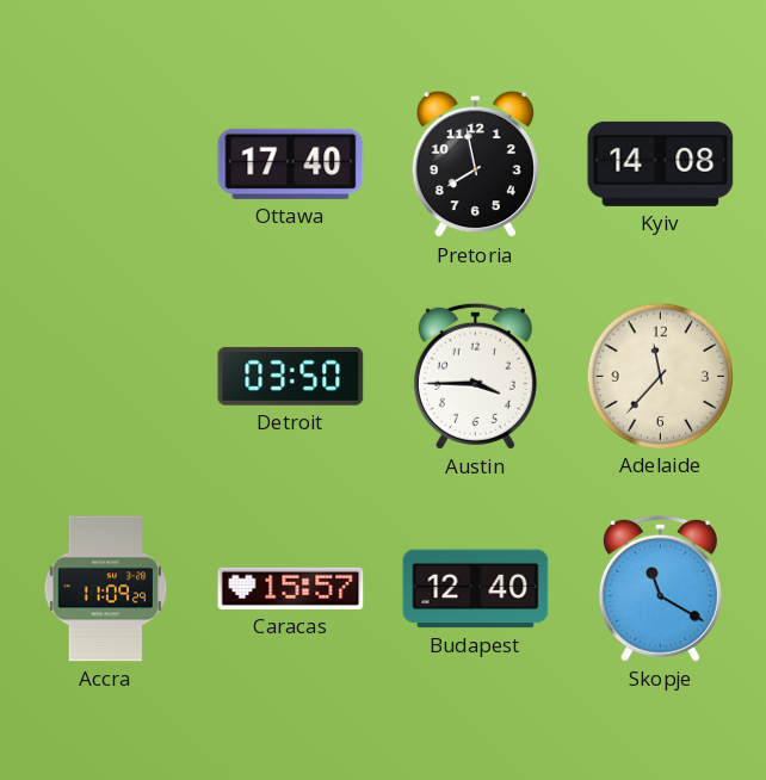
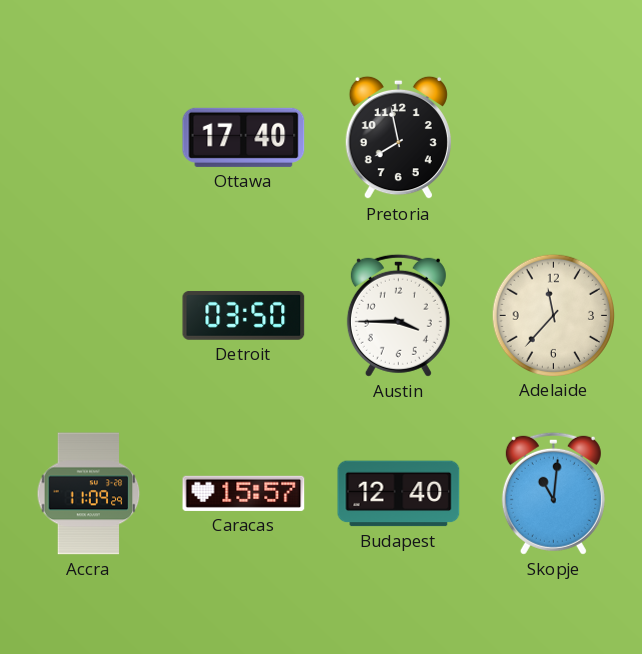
Kyiv: 14:08 -> none
Skopje: 11:20 -> 11:01
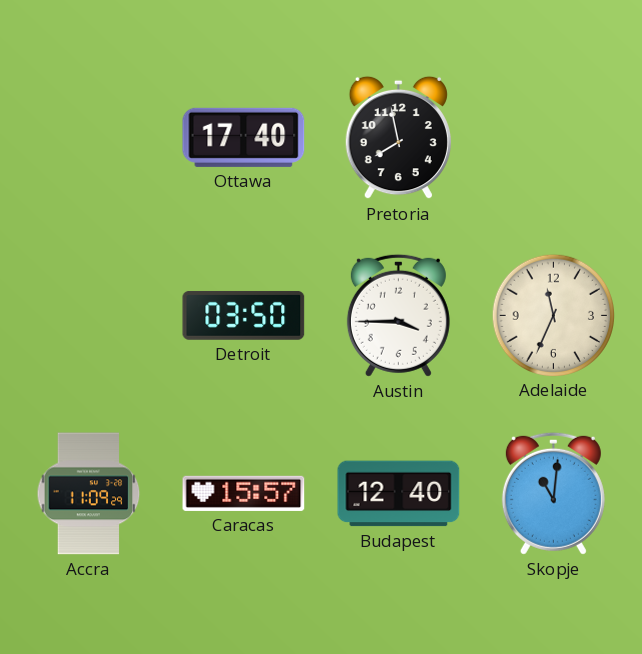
Adelaide: 11:37 -> 11:34
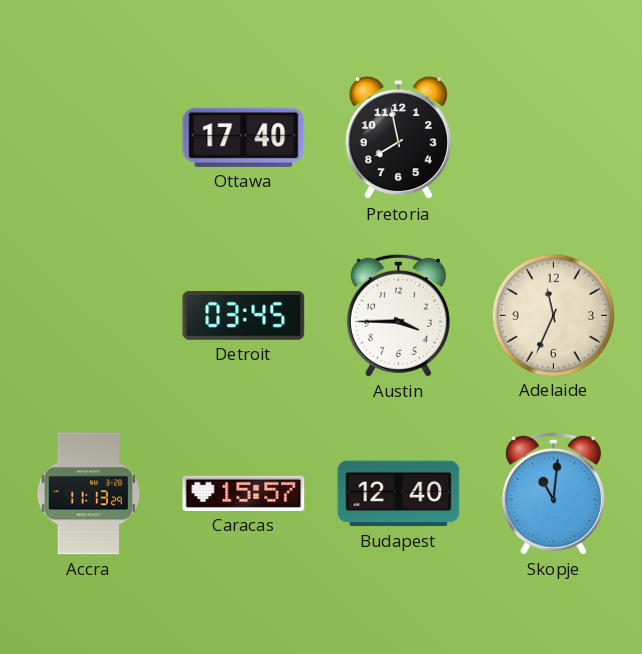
Detroit: 03:50 -> 03:45
Accra: 11:09 -> 11:13
